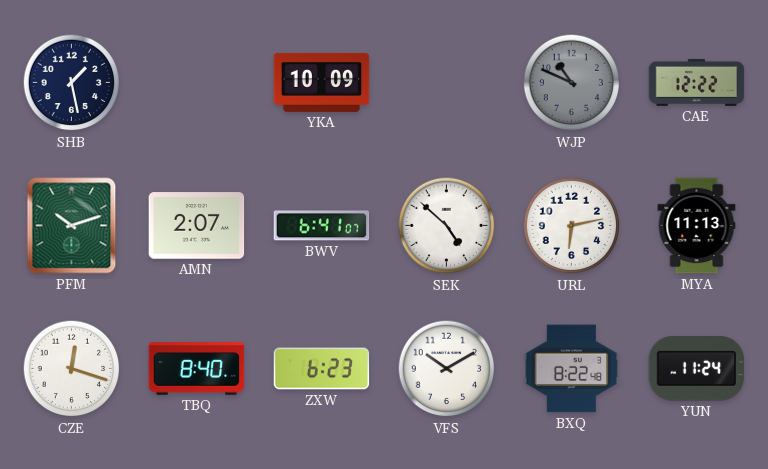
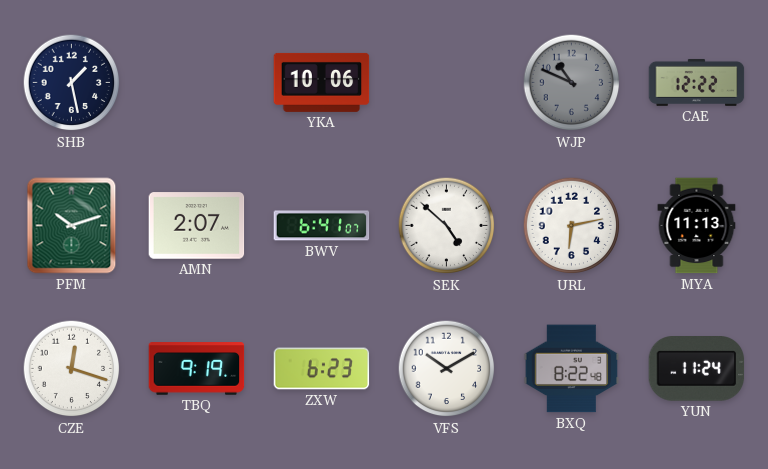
YKA: 10:09 -> 10:06
TBQ: 8:40 -> 9:19
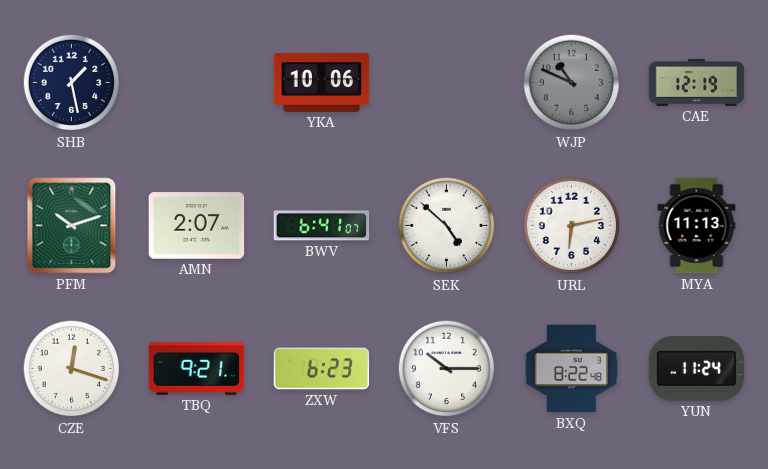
CAE: 12:22 -> 12:19
TBQ: 9:19 -> 9:21
VFS: 10:10 -> 10:15
